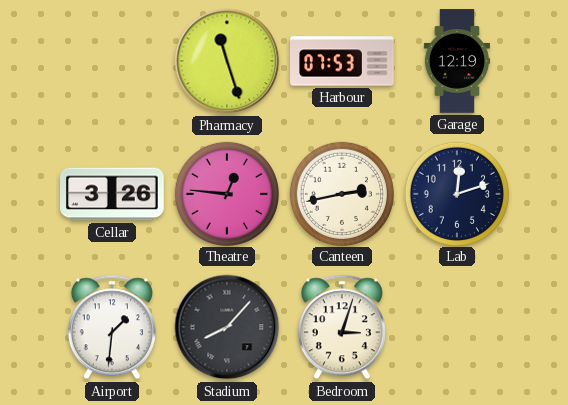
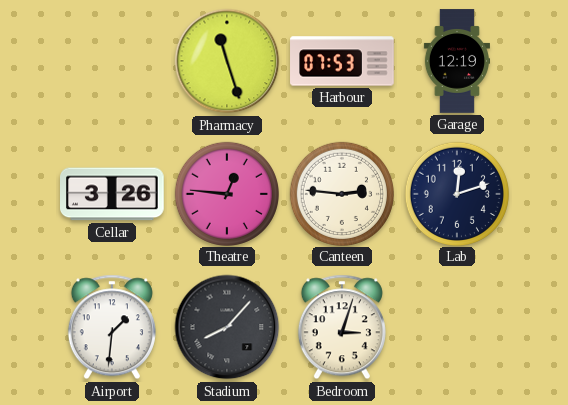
Canteen: 2:43 -> 2:46
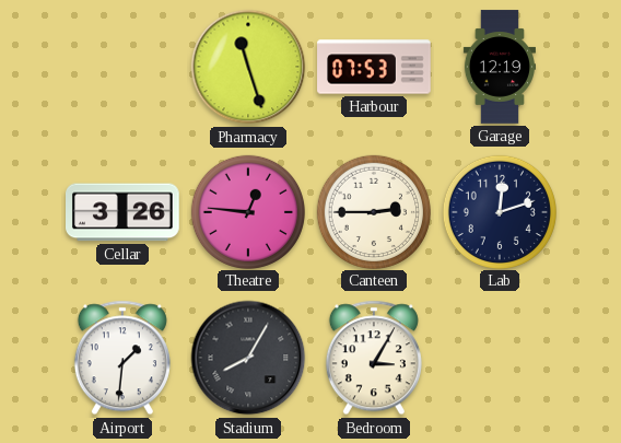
Canteen: 2:46 -> 2:45
Stadium: 8:07 -> 8:05
Bedroom: 3:03 -> 3:05
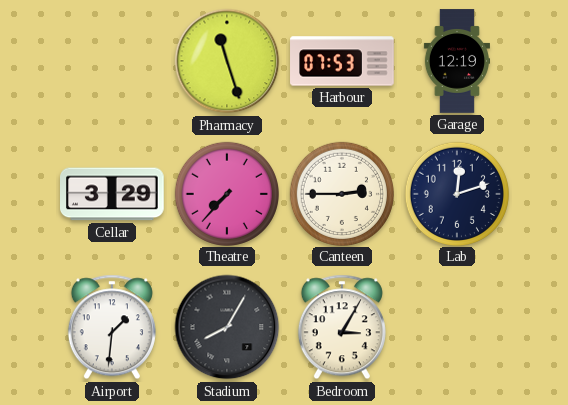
Cellar: 3:26 -> 3:29
Theatre: 12:46 -> 7:37
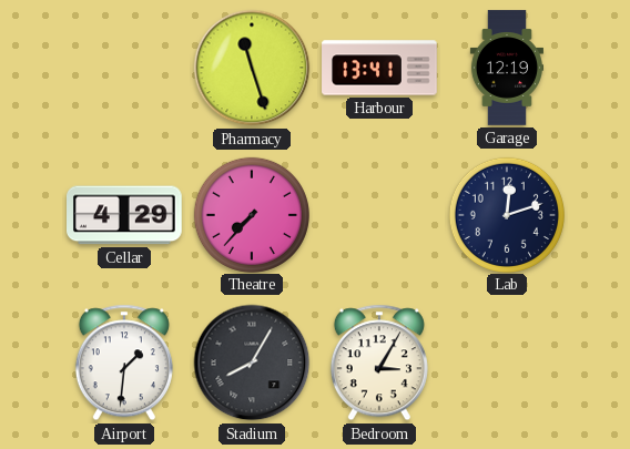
Harbour: 07:53 -> 13:41
Cellar: 3:29 -> 4:29
Canteen: 2:45 -> none
